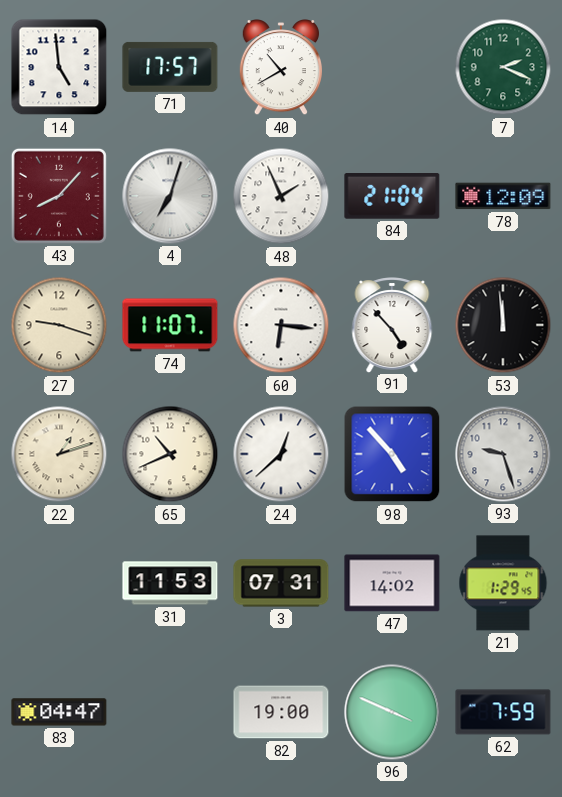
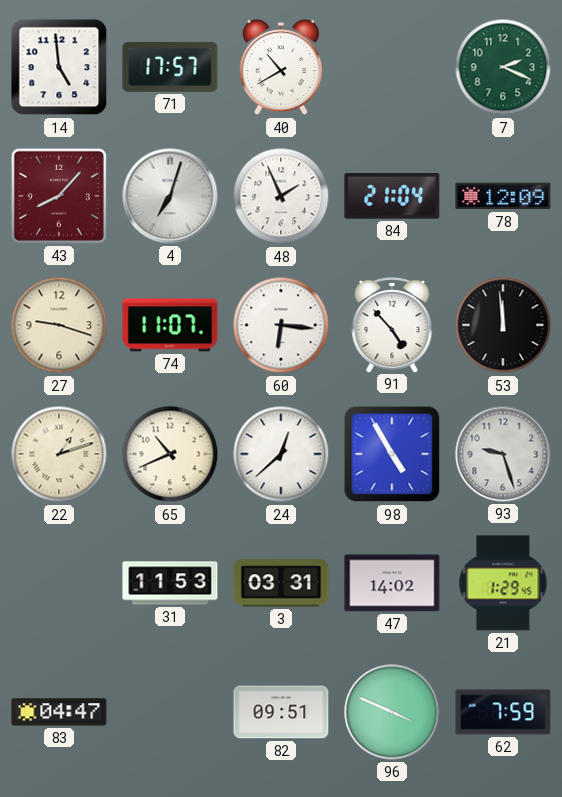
98: 4:53 -> 4:55
3: 07:31 -> 03:31
82: 19:00 -> 09:51
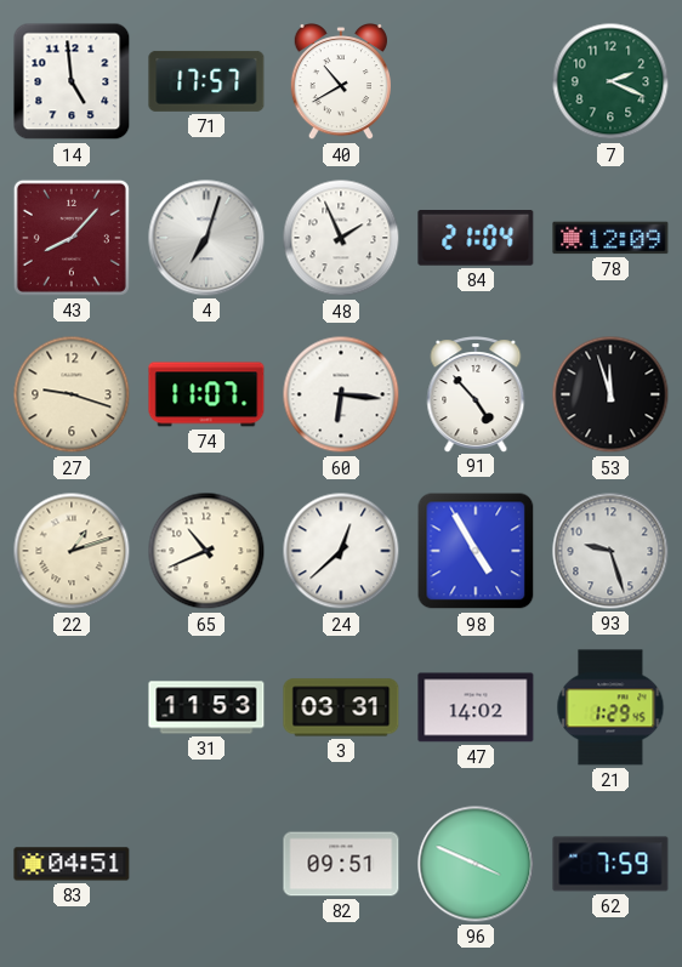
53: 11:59 -> 11:57
83: 04:47 -> 04:51
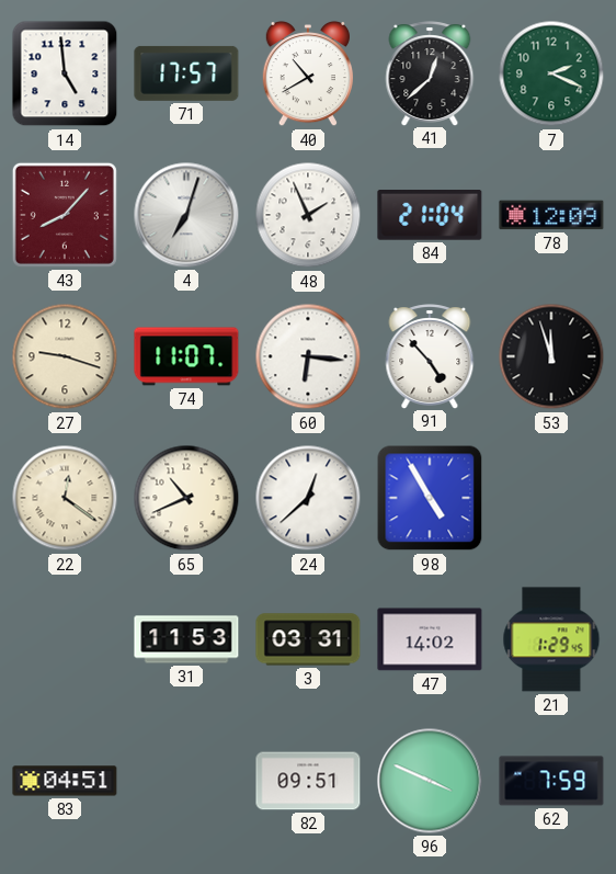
41: none -> 12:38
22: 1:12 -> 12:21
93: 9:27 -> none
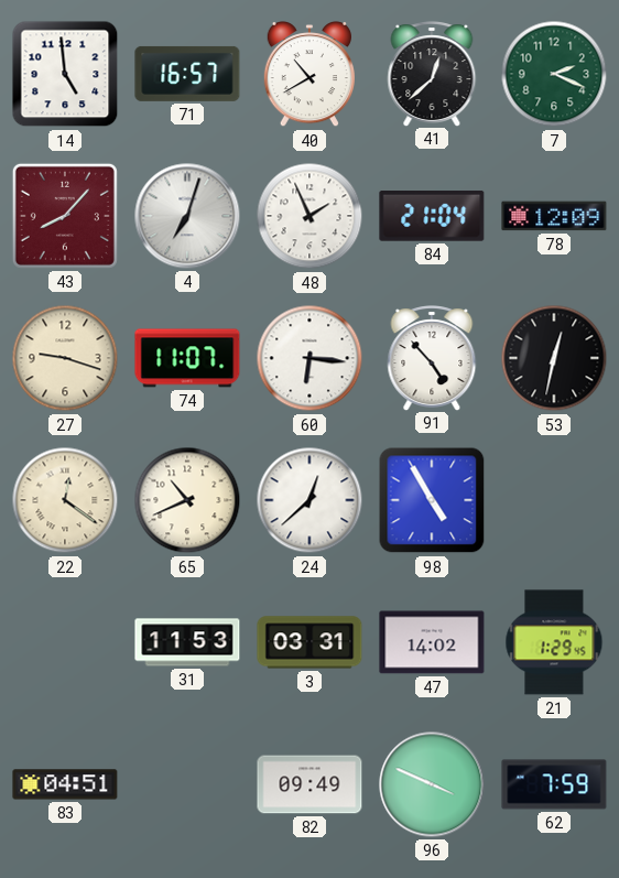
71: 17:57 -> 16:57
53: 11:57 -> 12:32
82: 09:51 -> 09:49
